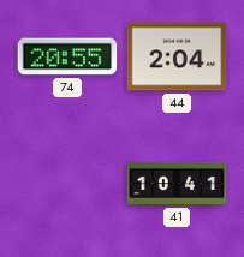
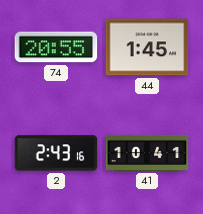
44: 2:04 -> 1:45
2: none -> 2:43
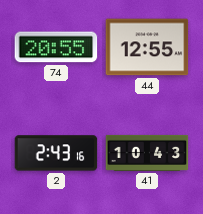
44: 1:45 -> 12:55
41: 10:41 -> 10:43
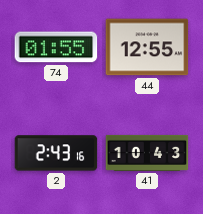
74: 20:55 -> 01:55
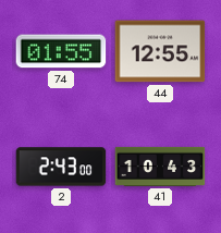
2: 2:43:16 -> 2:43:00
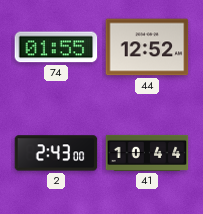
44: 12:55 -> 12:52
41: 10:43 -> 10:44
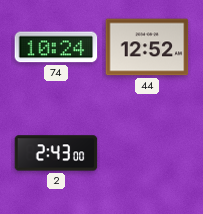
74: 01:55 -> 10:24
41: 10:44 -> none
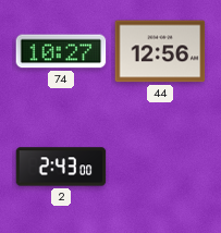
74: 10:24 -> 10:27
44: 12:52 -> 12:56
